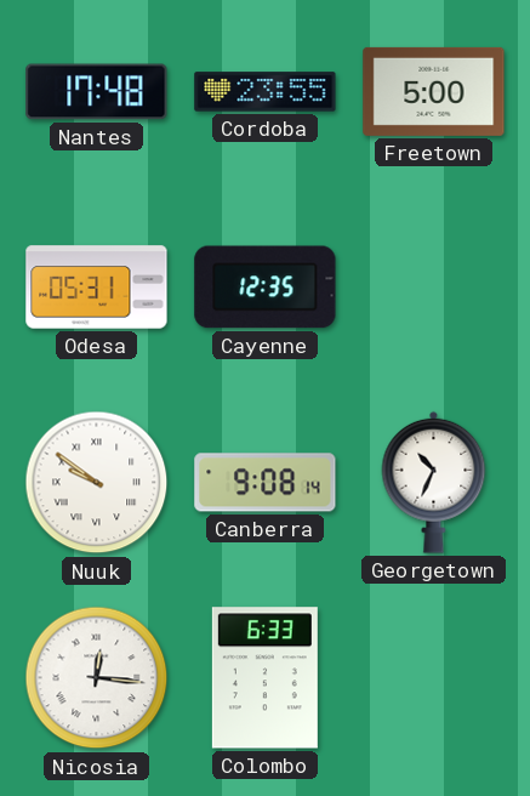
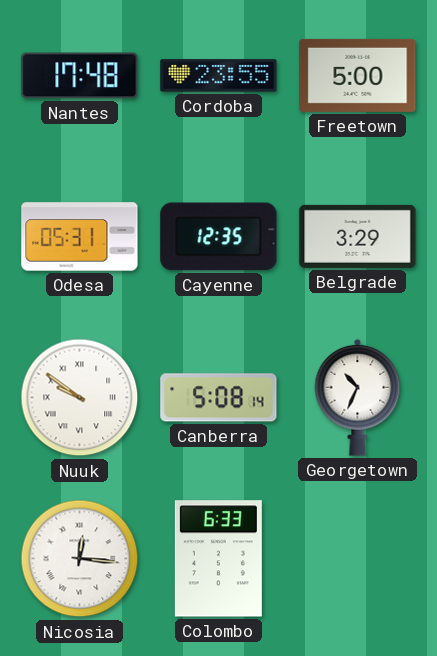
Belgrade: none -> 3:29
Canberra: 9:08 -> 5:08
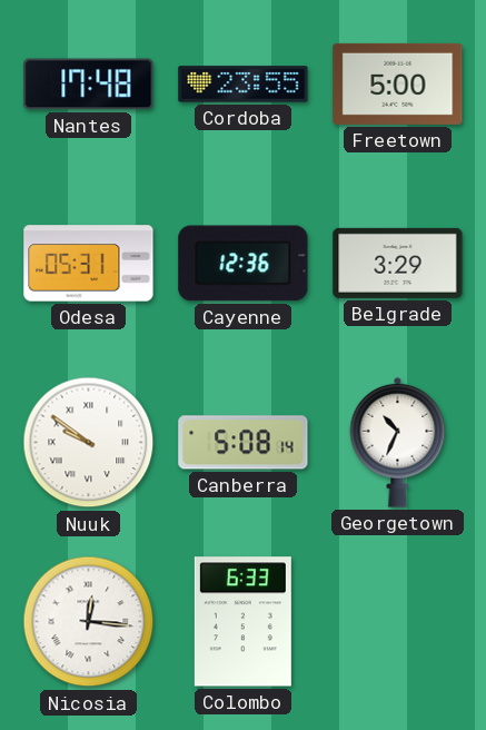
Cayenne: 12:35 -> 12:36
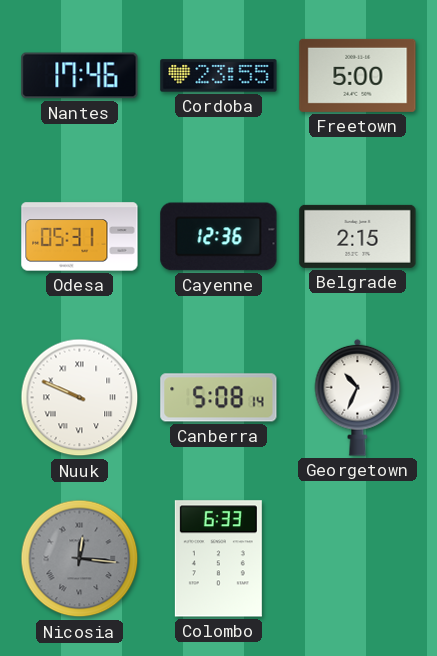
Nantes: 17:48 -> 17:46
Belgrade: 3:29 -> 2:15
Nuuk: 9:51 -> 9:49
Nicosia dial: white -> grey
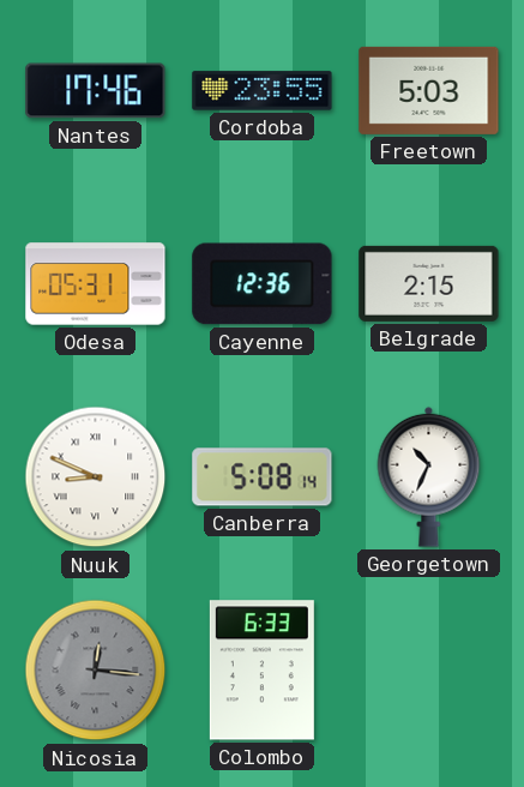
Freetown: 5:00 -> 5:03
Nuuk: 9:49 -> 8:49
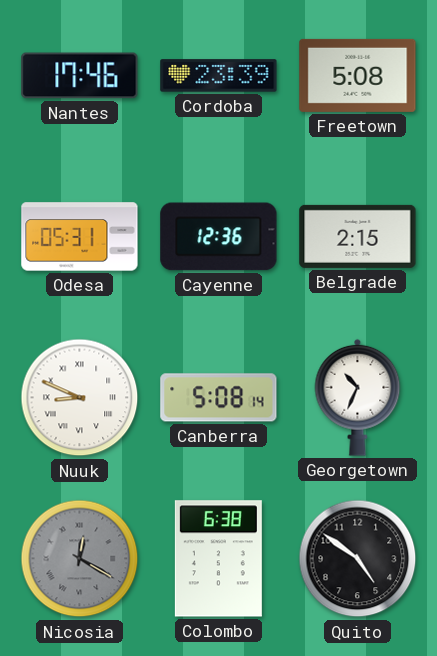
Cordoba: 23:55 -> 23:39
Freetown: 5:03 -> 5:08
Nicosia: 12:16 -> 12:20
Colombo: 6:33 -> 6:38
Quito: none -> 4:51
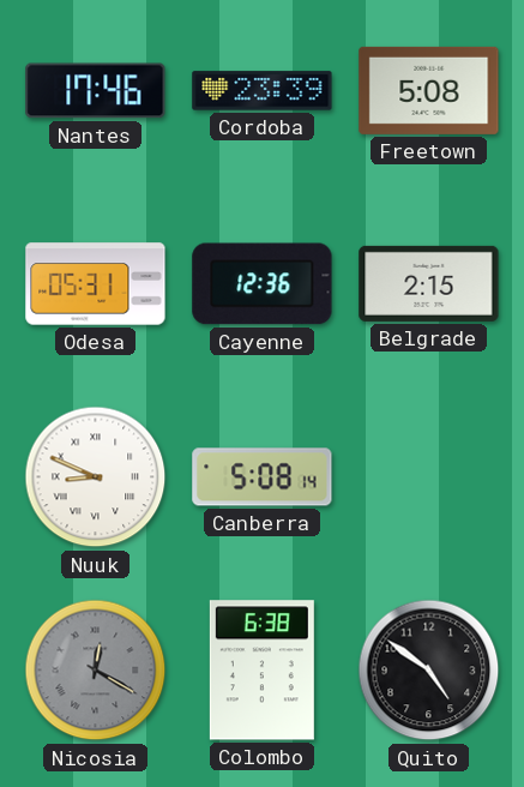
Georgetown: 10:34 -> none
